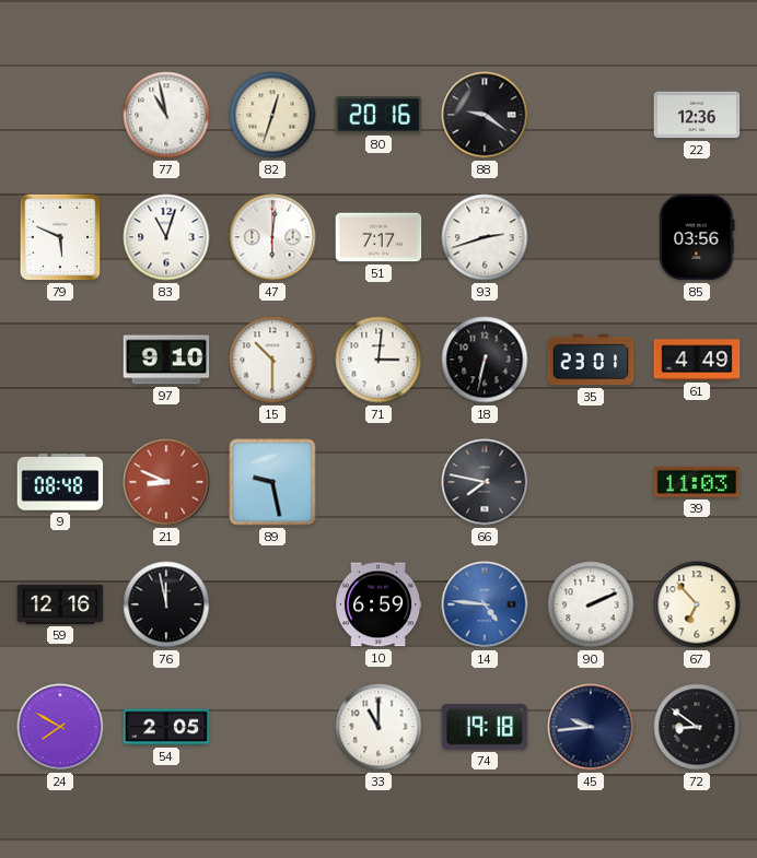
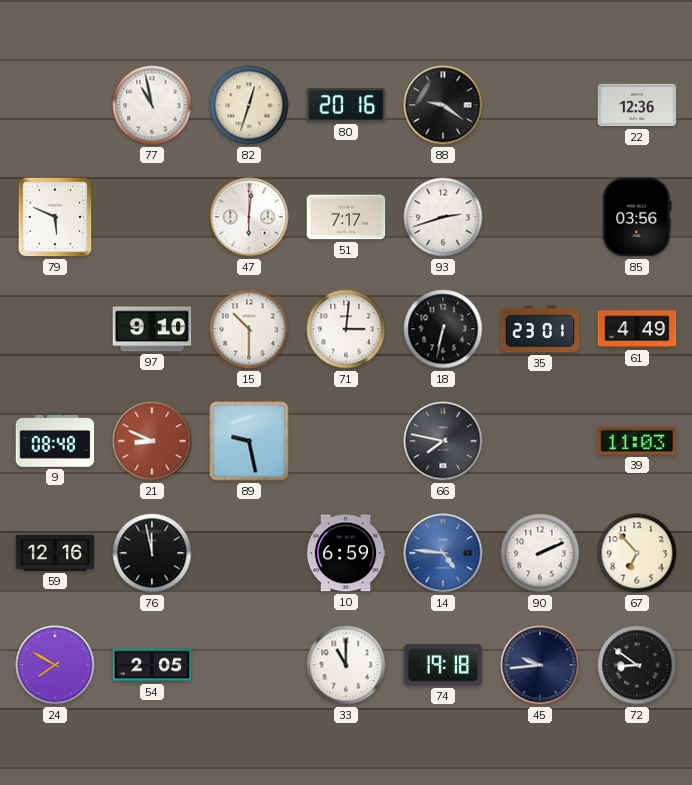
83: 11:03 -> none
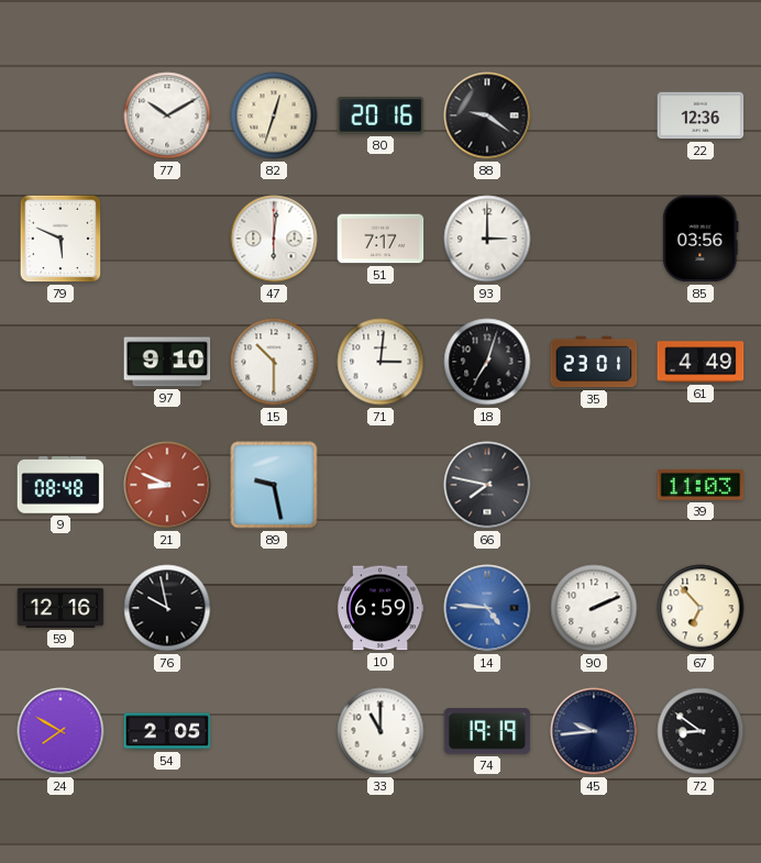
77: 10:58 -> 10:10
93: 2:42 -> 3:00
18: 6:32 -> 7:03
76: 11:58 -> 9:58
74: 19:18 -> 19:19
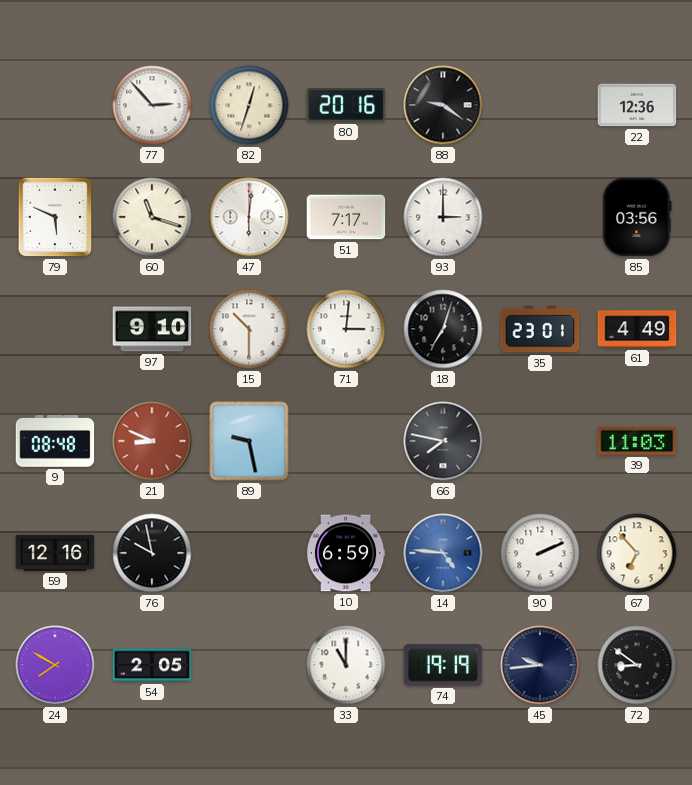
77: 10:10 -> 2:53
60: none -> 11:18
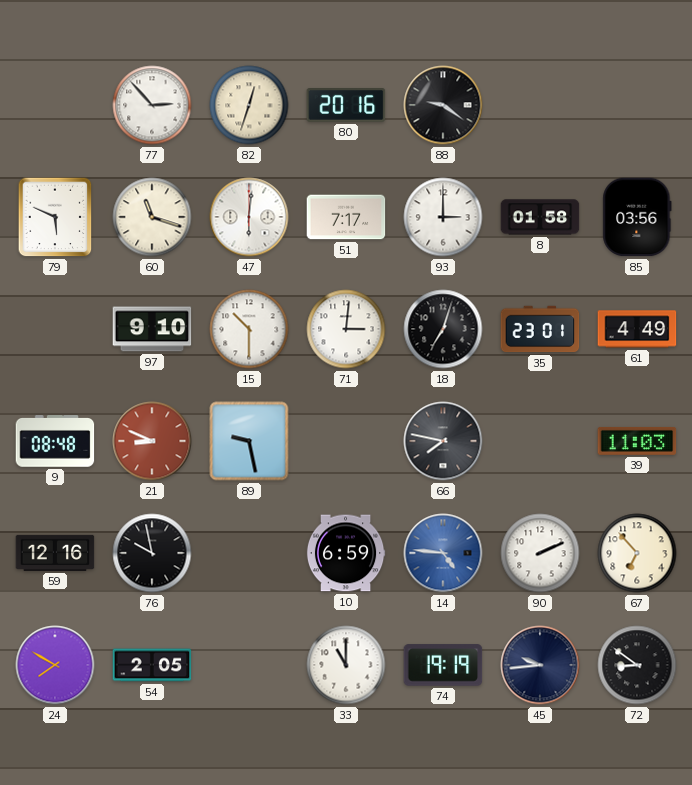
22: 12:36 -> none
8: none -> 01:58
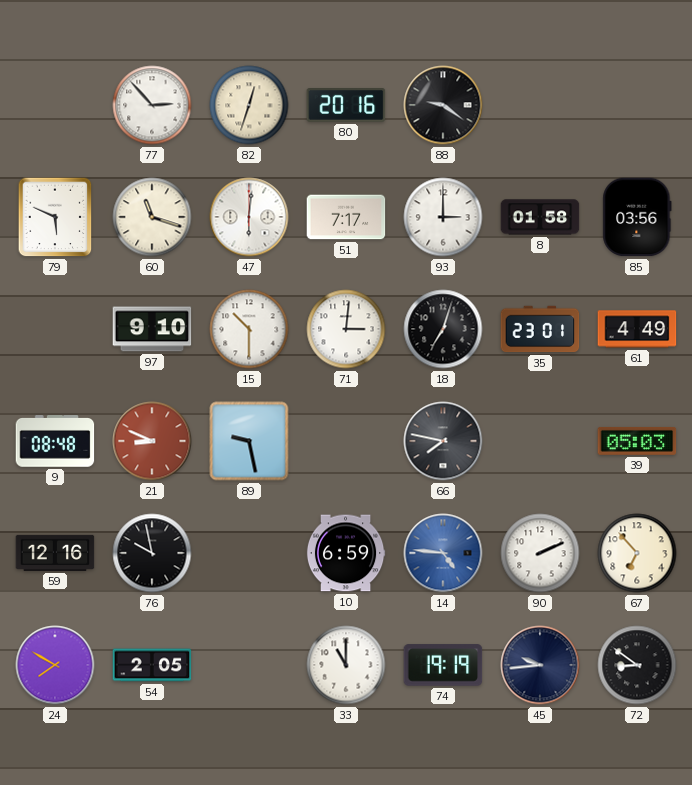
39: 11:03 -> 05:03
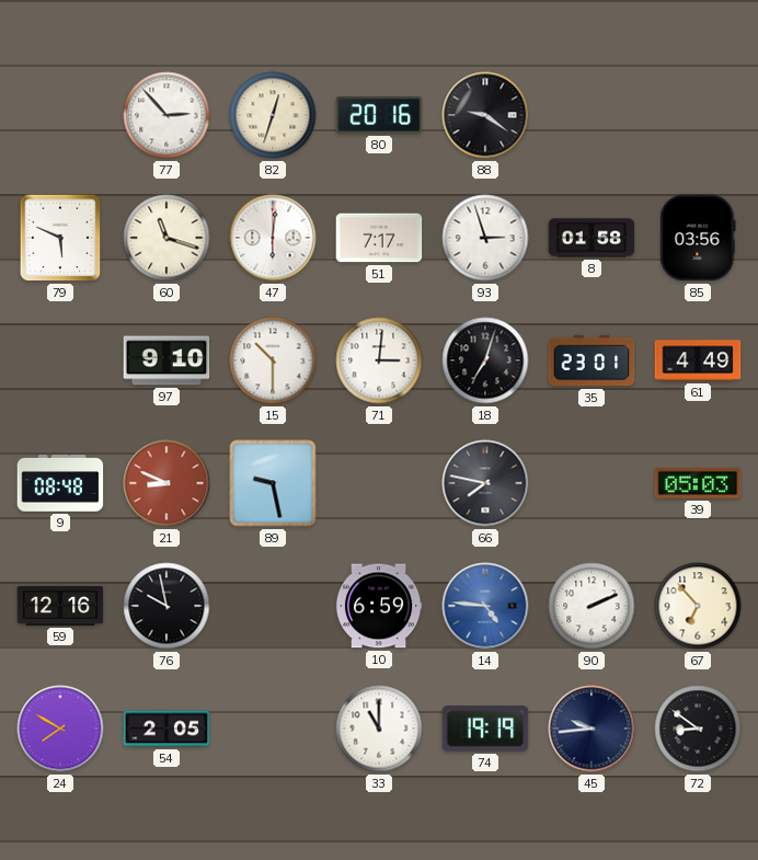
93: 3:00 -> 2:57
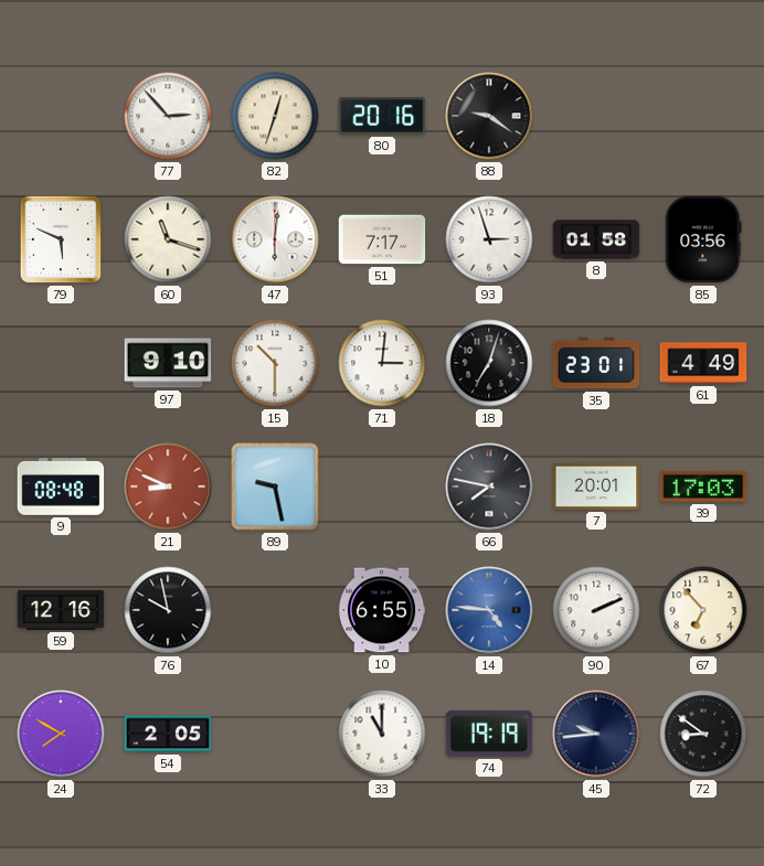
7: none -> 20:01
39: 05:03 -> 17:03
10: 6:59 -> 6:55
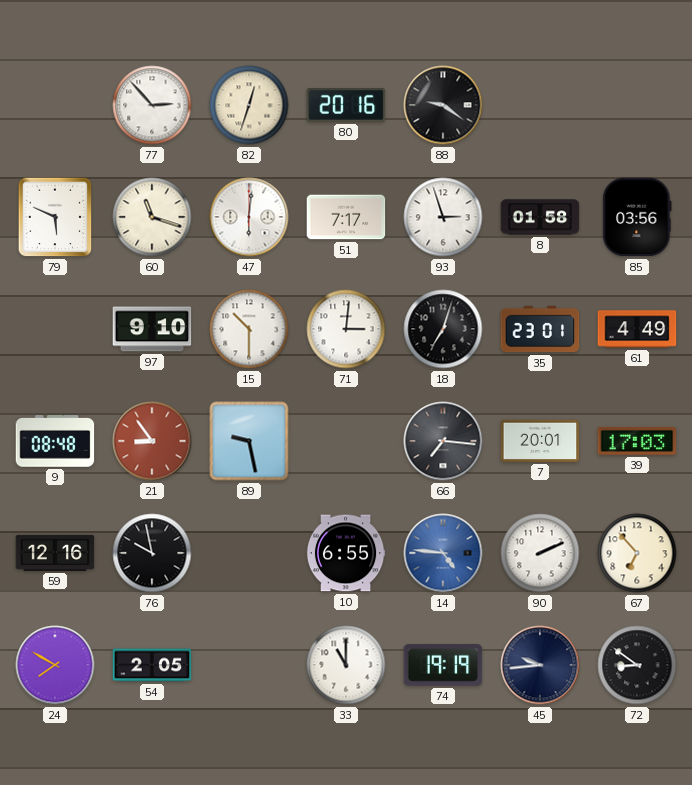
21: 8:49 -> 8:54
66: 7:47 -> 7:16
